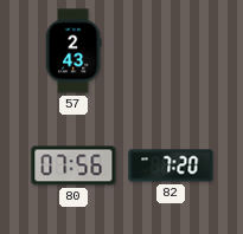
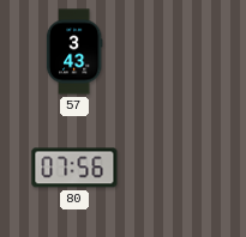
57: 2:43 -> 3:43
82: 7:20 -> none
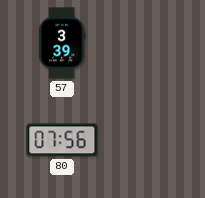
57: 3:43 -> 3:39
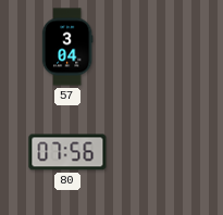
57: 3:39 -> 3:04
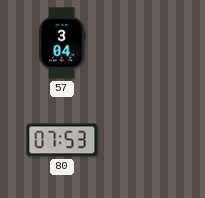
80: 07:56 -> 07:53
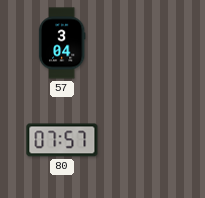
80: 07:53 -> 07:57
